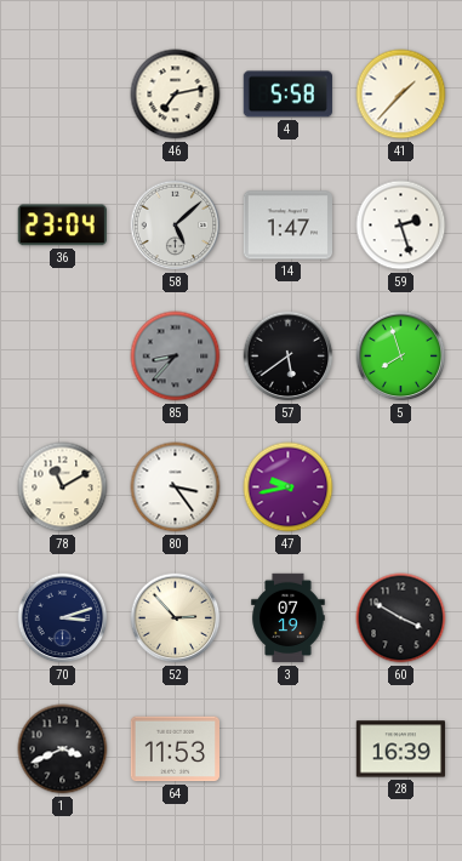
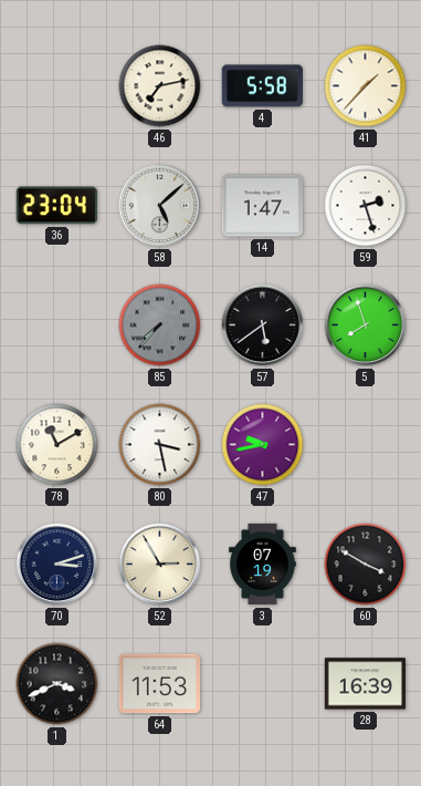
85: 8:37 -> 7:37
80: 3:24 -> 3:28
52: 2:53 -> 2:55
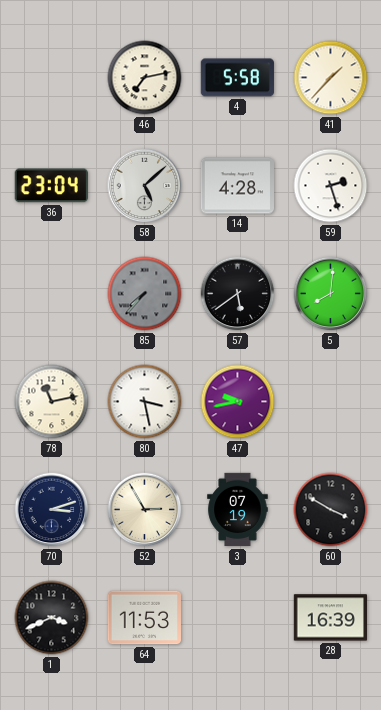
14: 1:47 -> 4:28
5: 7:57 -> 8:01
78: 11:10 -> 11:13
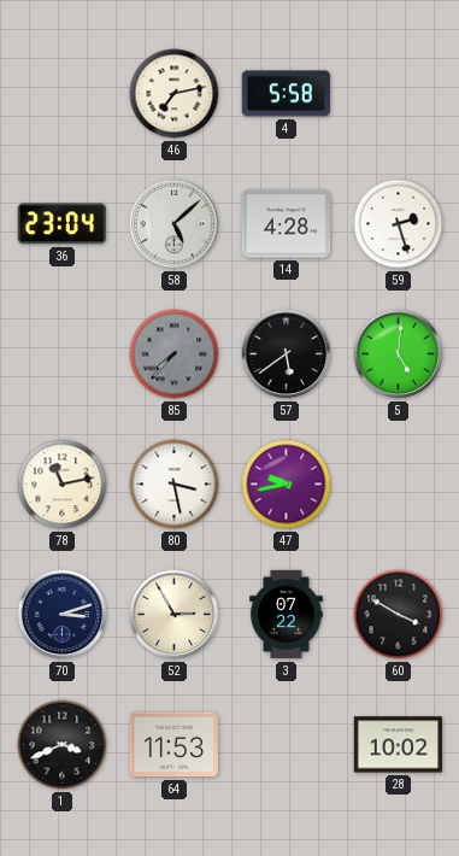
41: 1:37 -> none
5: 8:01 -> 5:01
3: 07:19 -> 07:22
28: 16:39 -> 10:02
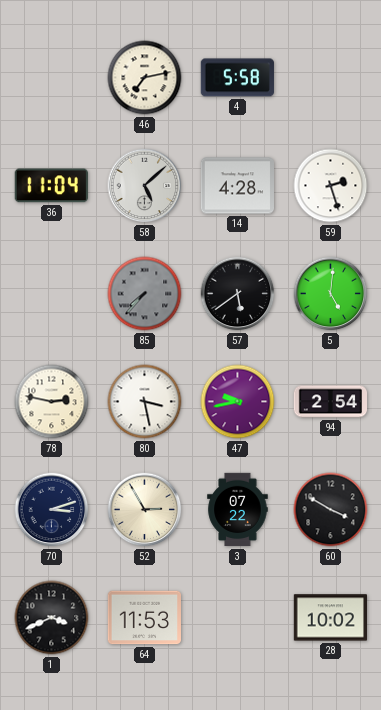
36: 23:04 -> 11:04
78: 11:13 -> 2:47
94: none -> 2:54
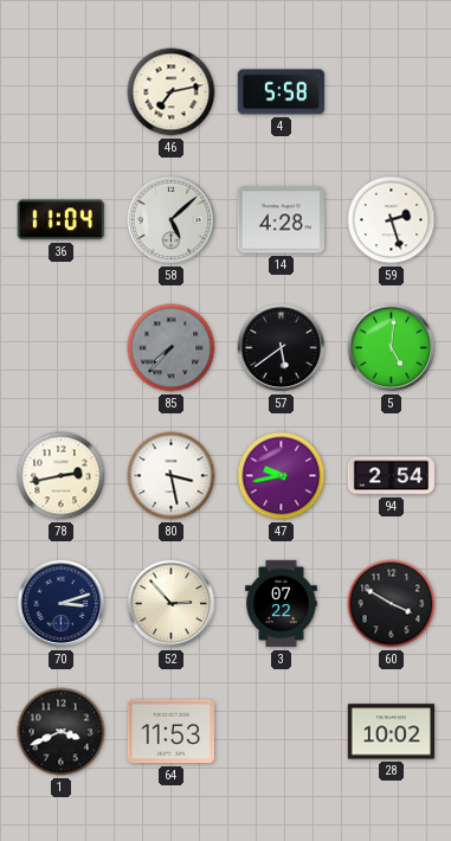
78: 2:47 -> 2:43
52: 2:55 -> 2:53
